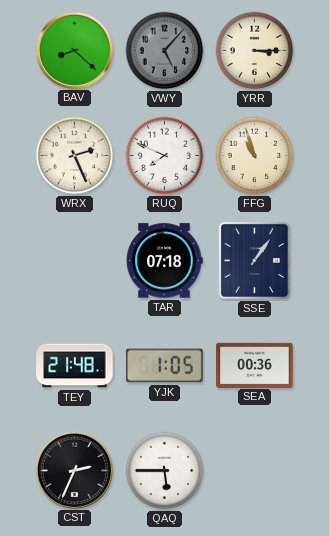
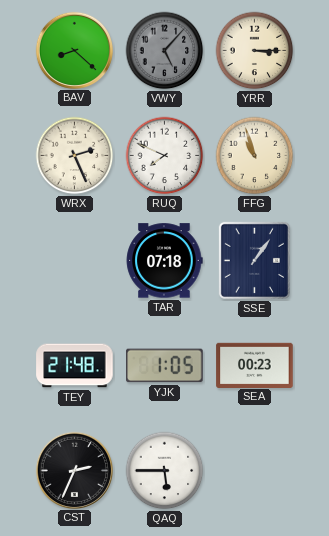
SEA: 00:36 -> 00:23
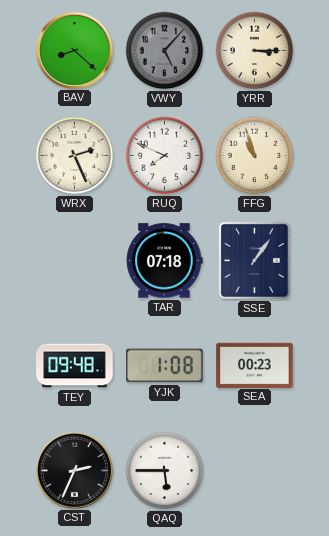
TEY: 21:48 -> 09:48
YJK: 1:05 -> 1:08
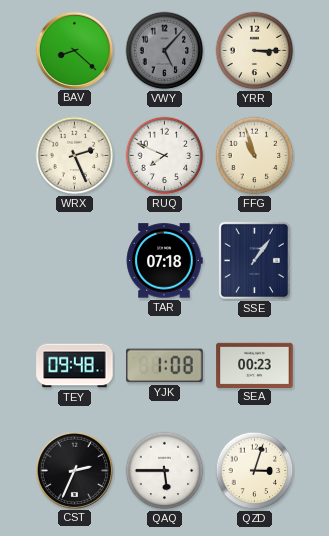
QZD: none -> 3:03
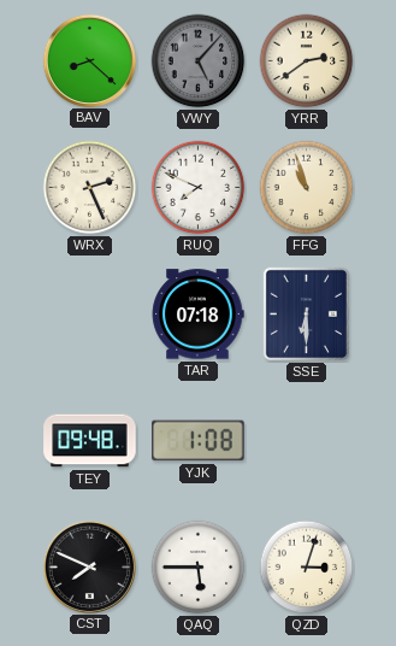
YRR: 3:15 -> 2:39
SSE: 1:06 -> 6:30
SEA: 00:23 -> none
CST: 2:34 -> 7:49
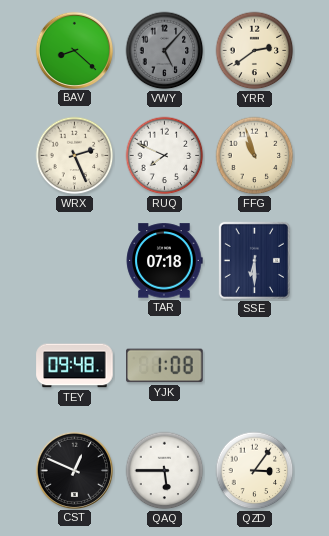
CST: 7:49 -> 12:49
QZD: 3:03 -> 3:06
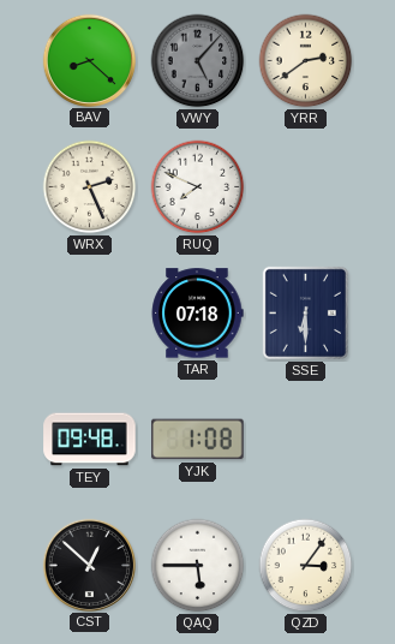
FFG: 10:57 -> none
CST: 12:49 -> 12:52
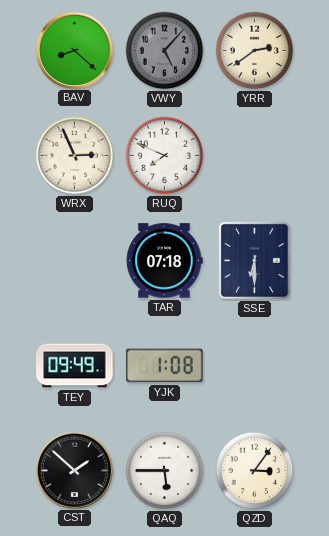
WRX: 2:26 -> 2:56
TEY: 09:48 -> 09:49
CST: 12:52 -> 1:52
